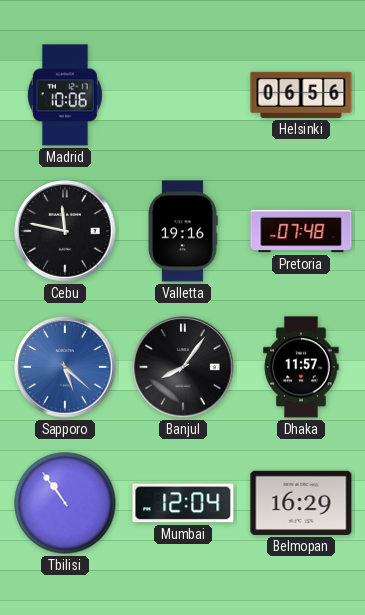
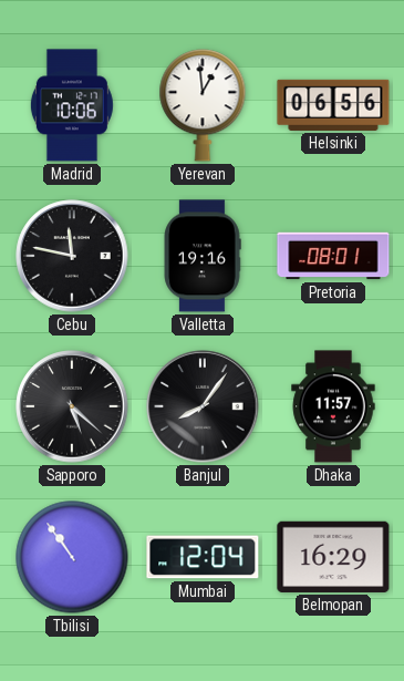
Yerevan: none -> 12:59
Pretoria: 07:48 -> 08:01
Sapporo dial: blue -> black
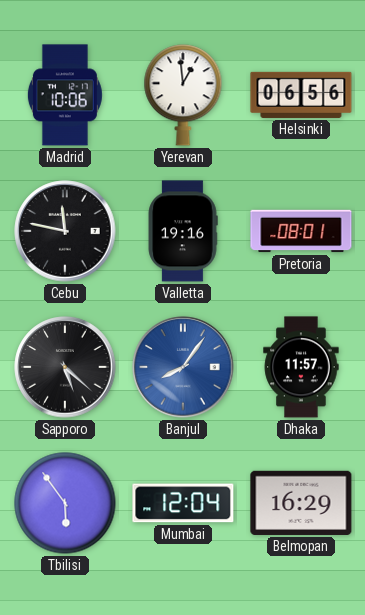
Banjul dial: black -> blue
Tbilisi: 10:54 -> 5:54
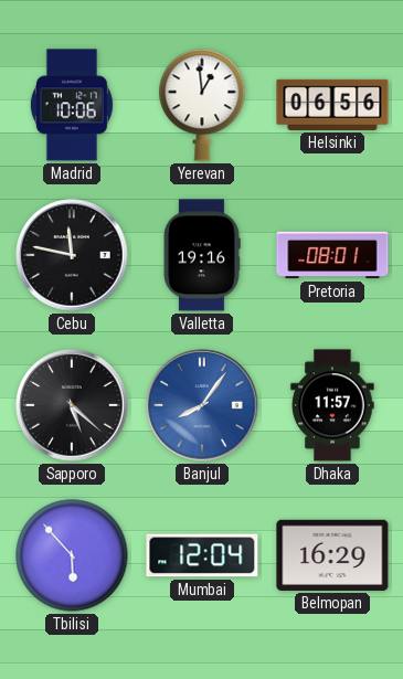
Tbilisi: 5:54 -> 5:53
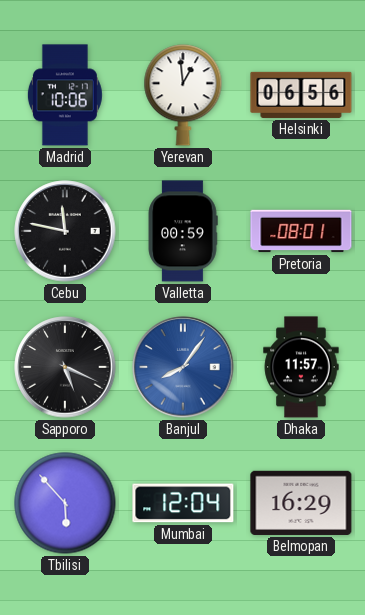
Valletta: 19:16 -> 00:59
Sapporo: 5:22 -> 5:19
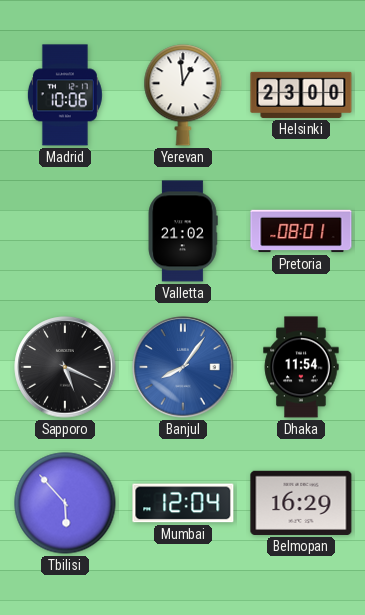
Helsinki: 06:56 -> 23:00
Cebu: 11:47 -> none
Valletta: 00:59 -> 21:02
Dhaka: 11:57 -> 11:54
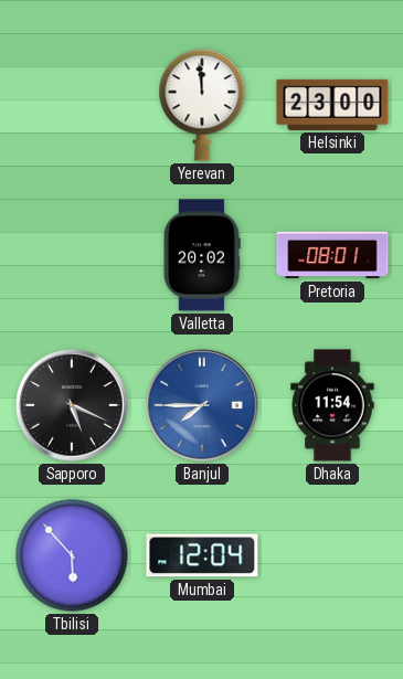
Madrid: 10:06 -> none
Yerevan: 12:59 -> 11:59
Valletta: 21:02 -> 20:02
Banjul: 8:06 -> 7:45
Belmopan: 16:29 -> none
